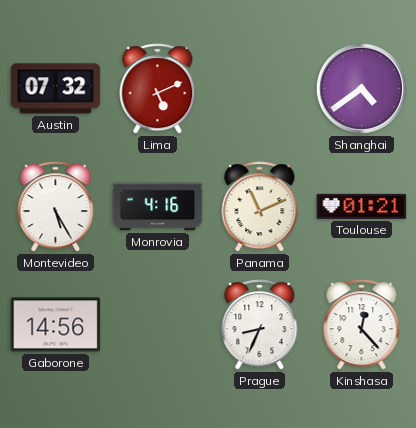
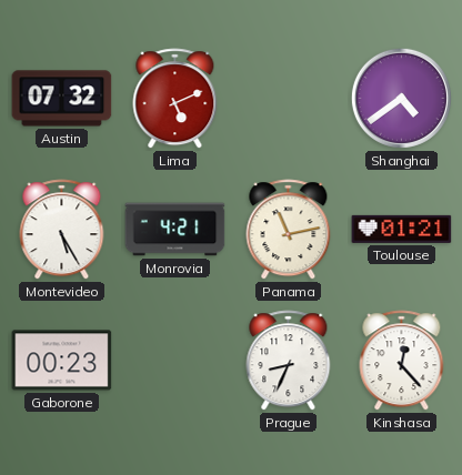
Monrovia: 4:16 -> 4:21
Panama: 11:11 -> 11:13
Gaborone: 14:56 -> 00:23
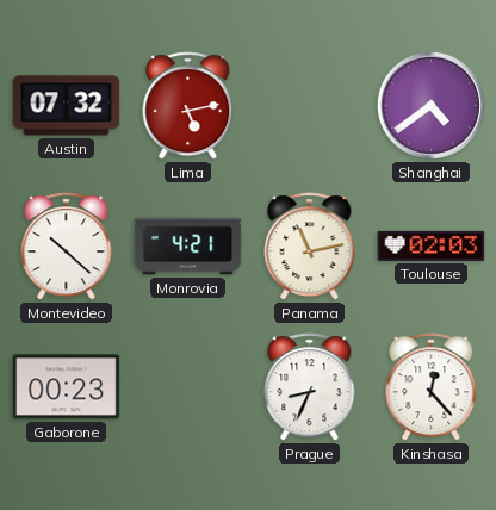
Lima: 5:11 -> 5:13
Montevideo: 5:25 -> 10:22
Toulouse: 01:21 -> 02:03
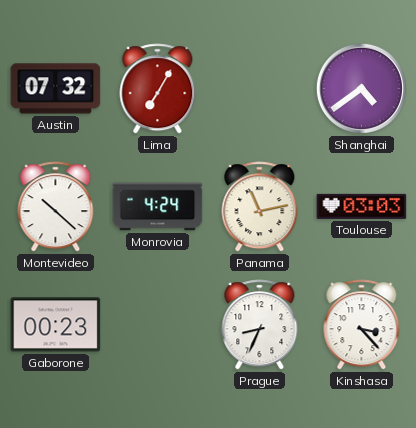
Lima: 5:13 -> 7:05
Monrovia: 4:21 -> 4:24
Toulouse: 02:03 -> 03:03
Kinshasa: 12:23 -> 3:23
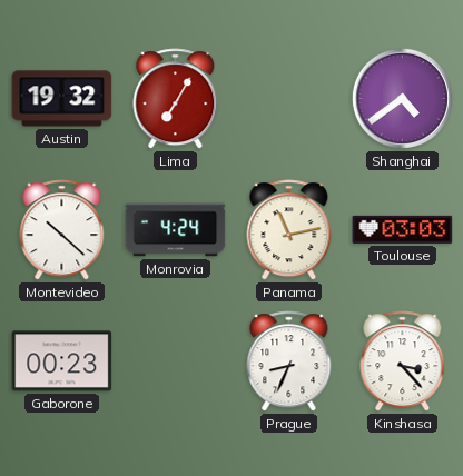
Austin: 07:32 -> 19:32
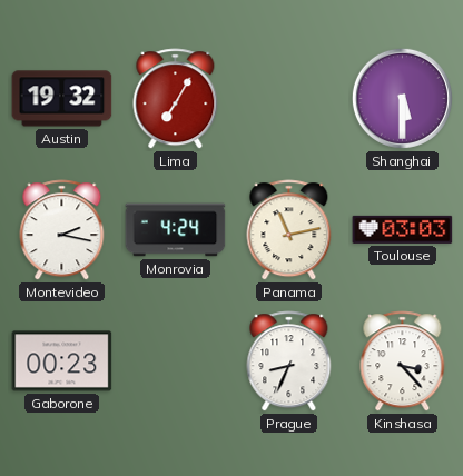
Shanghai: 4:39 -> 5:30
Montevideo: 10:22 -> 2:17
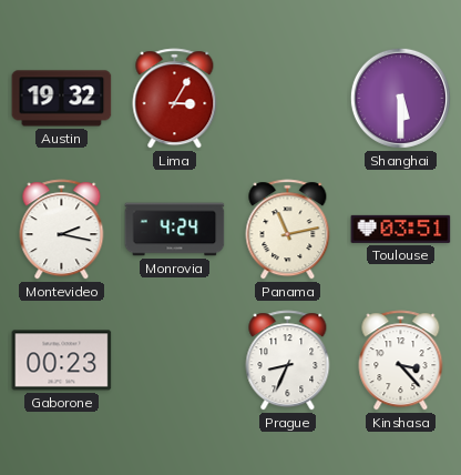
Lima: 7:05 -> 3:05
Toulouse: 03:03 -> 03:51
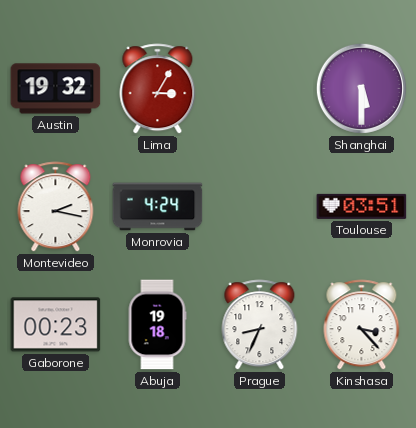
Panama: 11:13 -> none
Abuja: none -> 19:18
